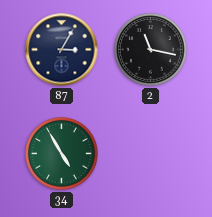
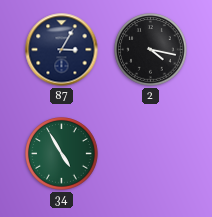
2: 11:17 -> 4:17
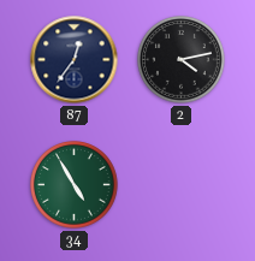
87: 3:05 -> 12:36
2: 4:17 -> 4:13
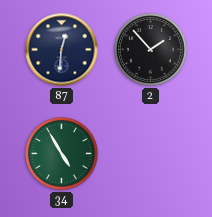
87: 12:36 -> 12:31
2: 4:13 -> 1:53
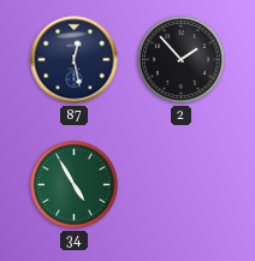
87: 12:31 -> 12:28
